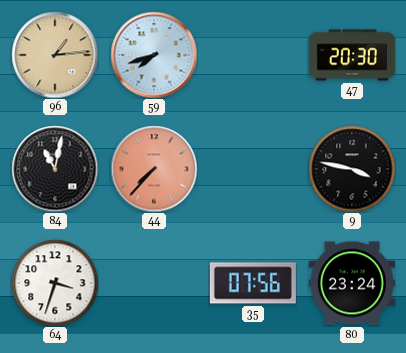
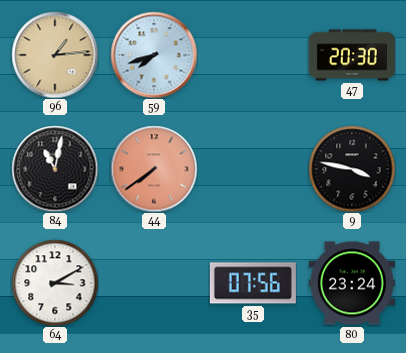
44: 7:37 -> 7:39
64: 3:33 -> 3:10
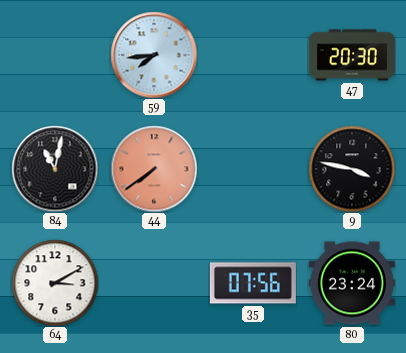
96: 1:14 -> none
59: 7:42 -> 7:44
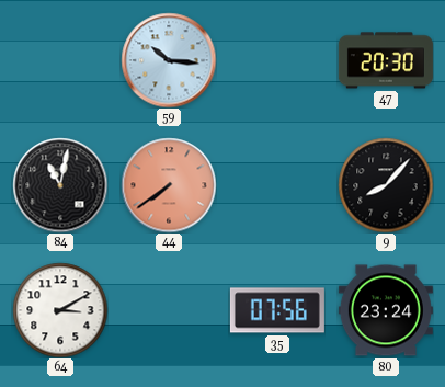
59: 7:44 -> 10:16
9: 3:47 -> 8:07
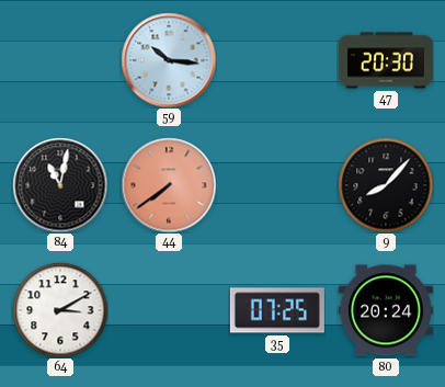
35: 07:56 -> 07:25
80: 23:24 -> 20:24
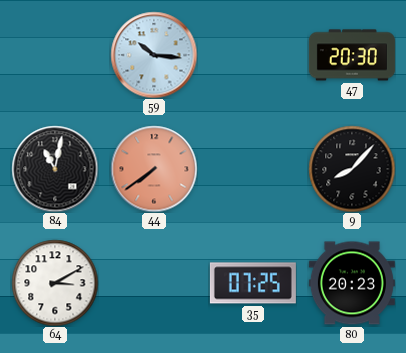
80: 20:24 -> 20:23
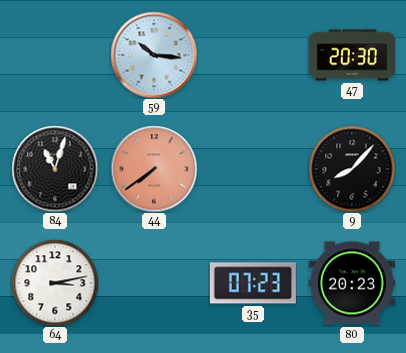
84: 11:02 -> 11:03
64: 3:10 -> 3:13
35: 07:25 -> 07:23
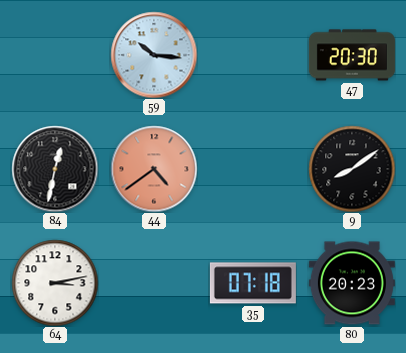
84: 11:03 -> 12:32
44: 7:39 -> 4:39
9: 8:07 -> 8:09
35: 07:23 -> 07:18
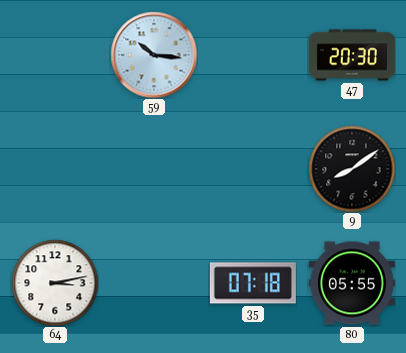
84: 12:32 -> none
44: 4:39 -> none
80: 20:23 -> 05:55
